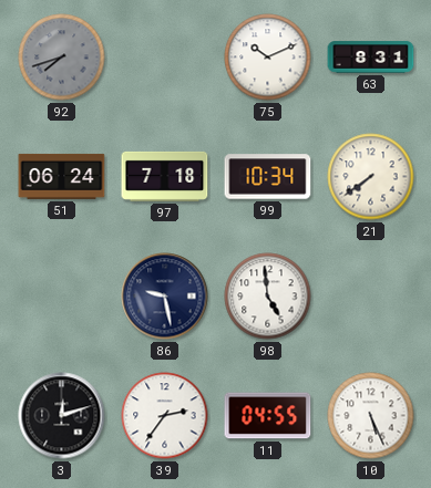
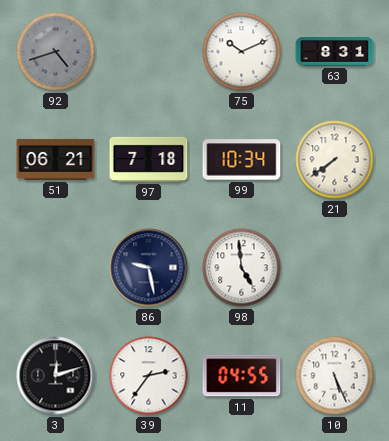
92: 7:42 -> 4:42
51: 06:24 -> 06:21
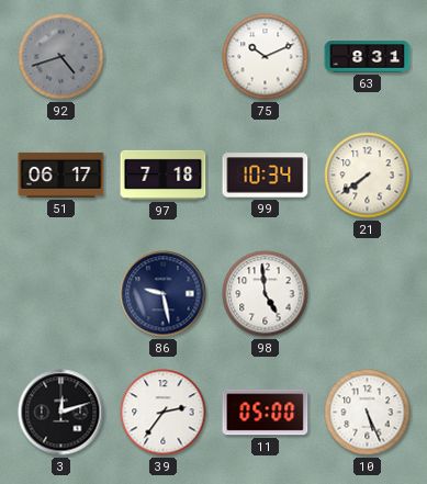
51: 06:21 -> 06:17
11: 04:55 -> 05:00
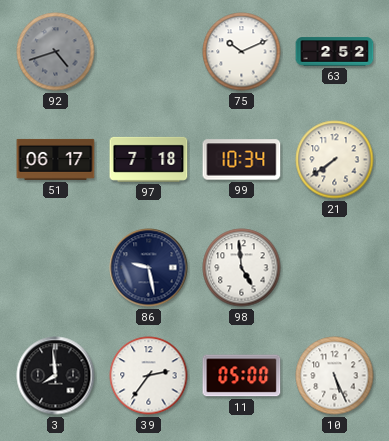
63: 8:31 -> 2:52
3: 12:12 -> 7:59
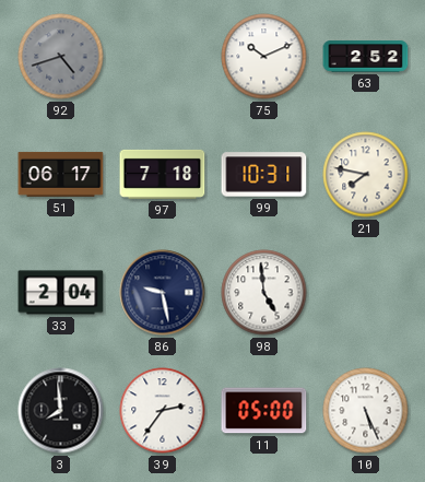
99: 10:34 -> 10:31
21: 7:39 -> 7:47
33: none -> 2:04
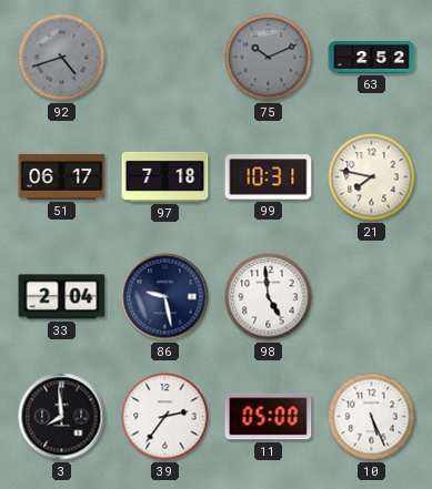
75 dial: white -> grey
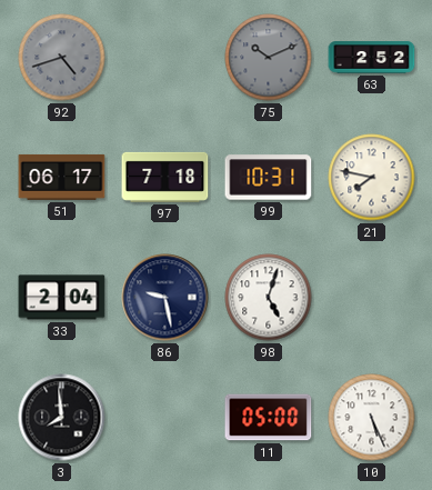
98: 4:59 -> 5:03
39: 2:36 -> none
